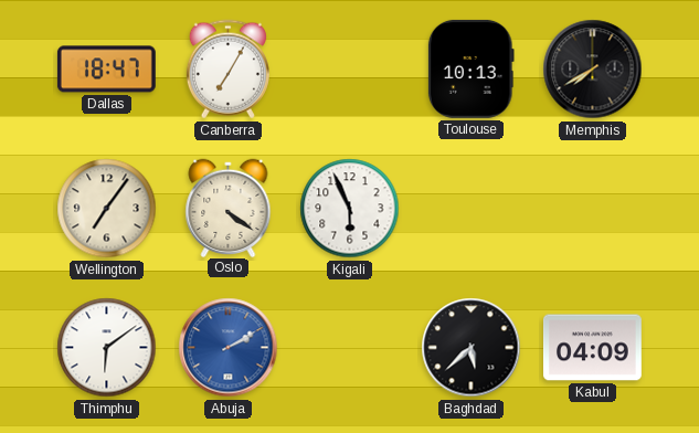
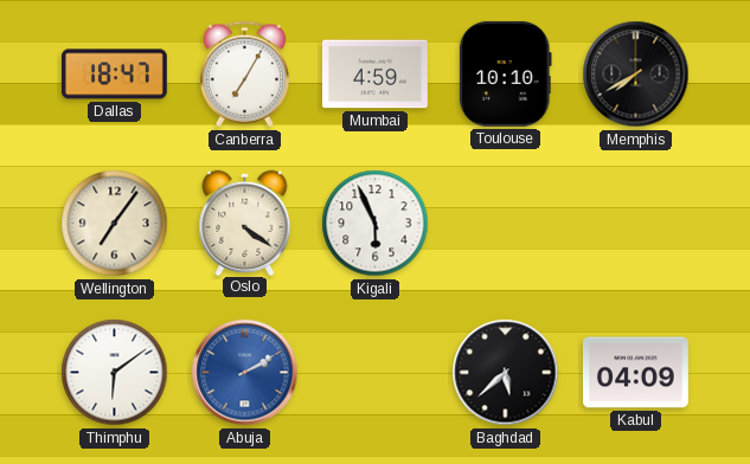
Mumbai: none -> 4:59
Toulouse: 10:13 -> 10:10
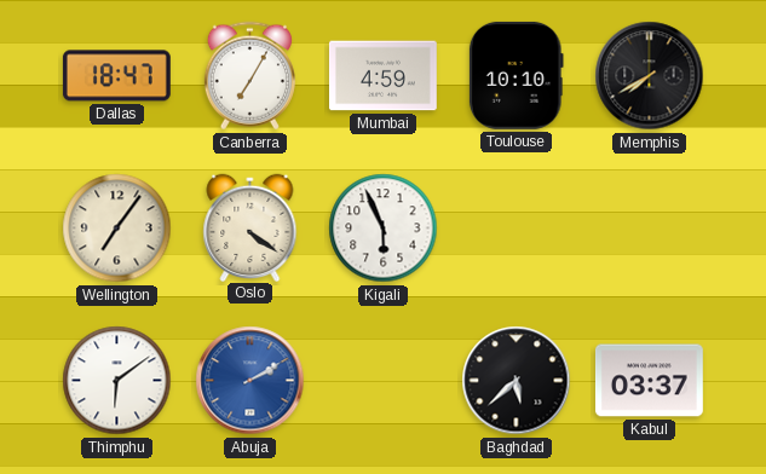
Kabul: 04:09 -> 03:37
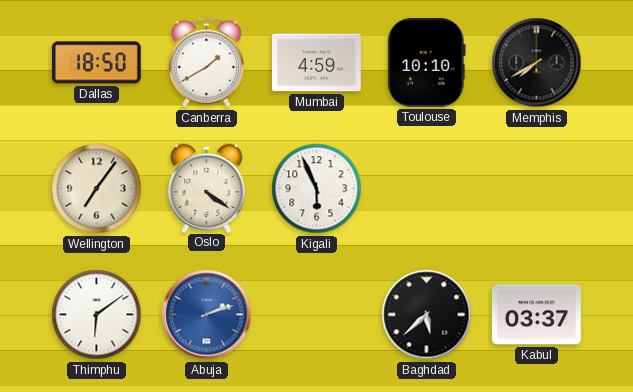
Dallas: 18:47 -> 18:50
Canberra: 7:05 -> 1:40
Abuja: 2:10 -> 2:12
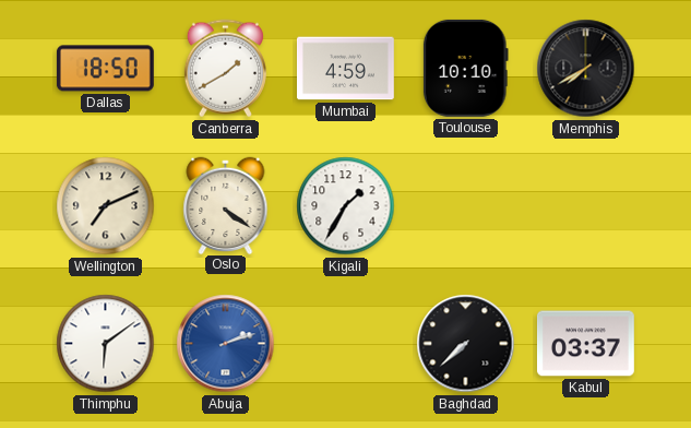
Wellington: 7:06 -> 7:11
Kigali: 5:56 -> 1:35
Baghdad: 5:38 -> 7:38
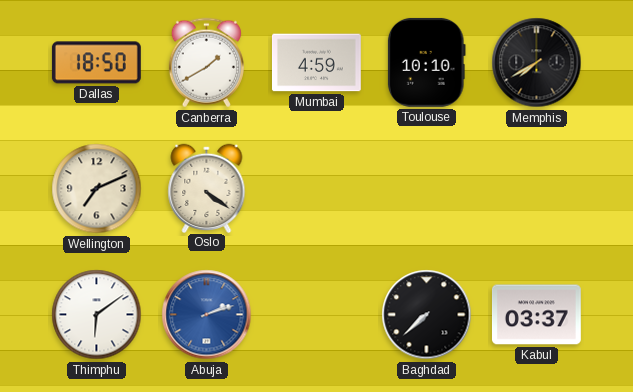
Kigali: 1:35 -> none
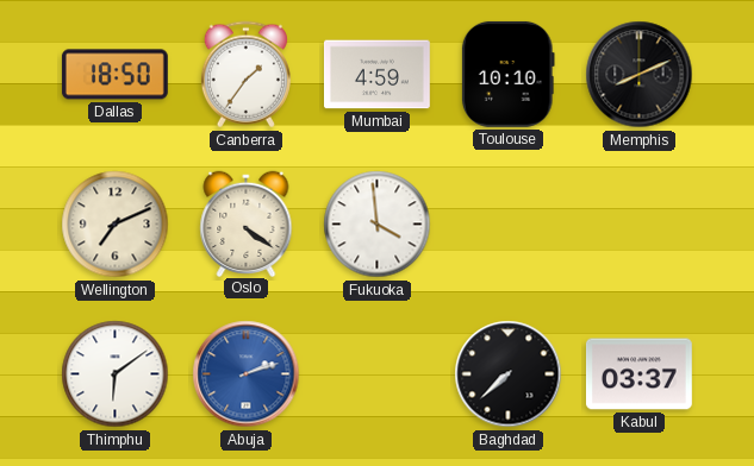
Canberra: 1:40 -> 1:36
Memphis: 7:40 -> 8:11
Fukuoka: none -> 3:59
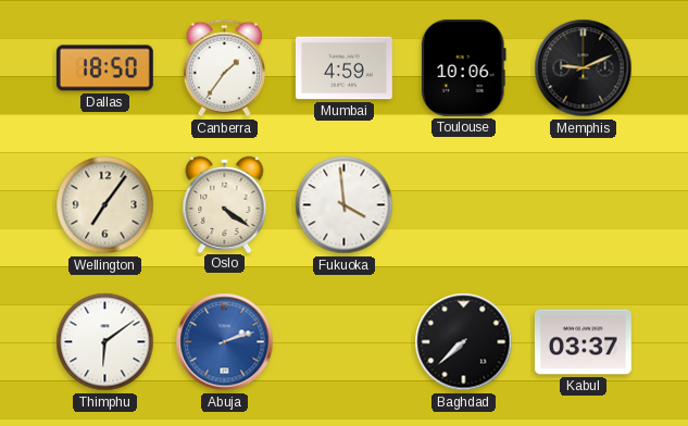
Toulouse: 10:10 -> 10:06
Memphis: 8:11 -> 9:11
Wellington: 7:11 -> 7:06
